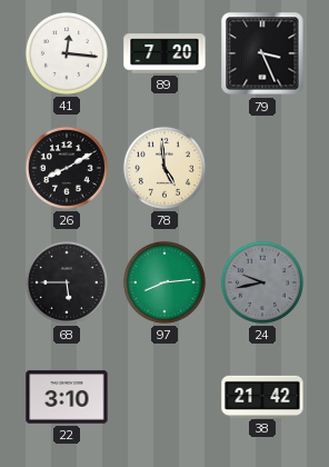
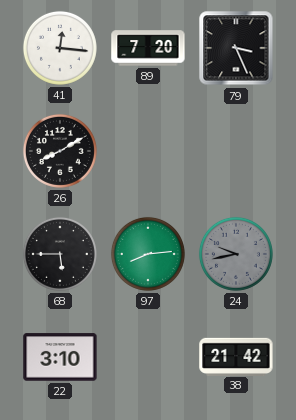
78: 4:59 -> none
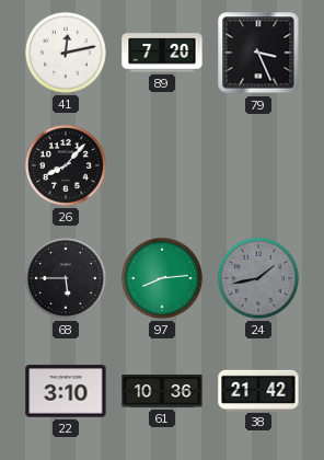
41: 12:16 -> 12:13
26: 8:10 -> 8:07
24: 9:43 -> 1:43
61: none -> 10:36
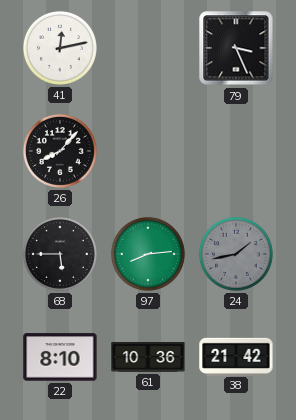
89: 7:20 -> none
22: 3:10 -> 8:10
